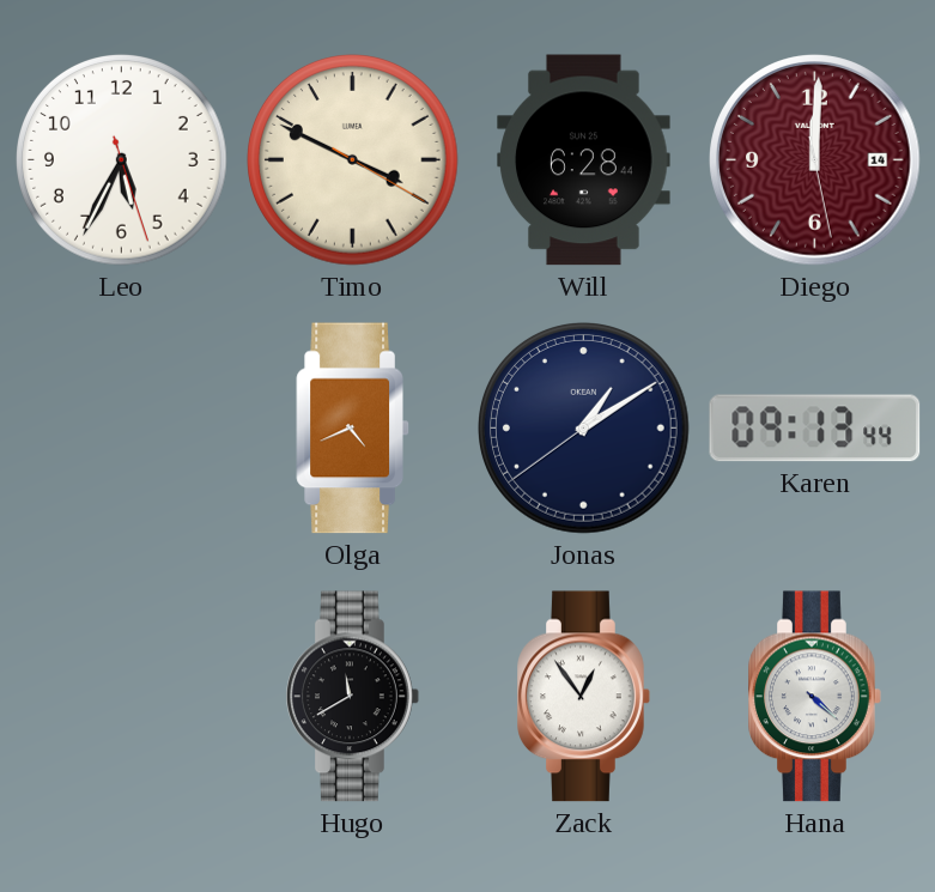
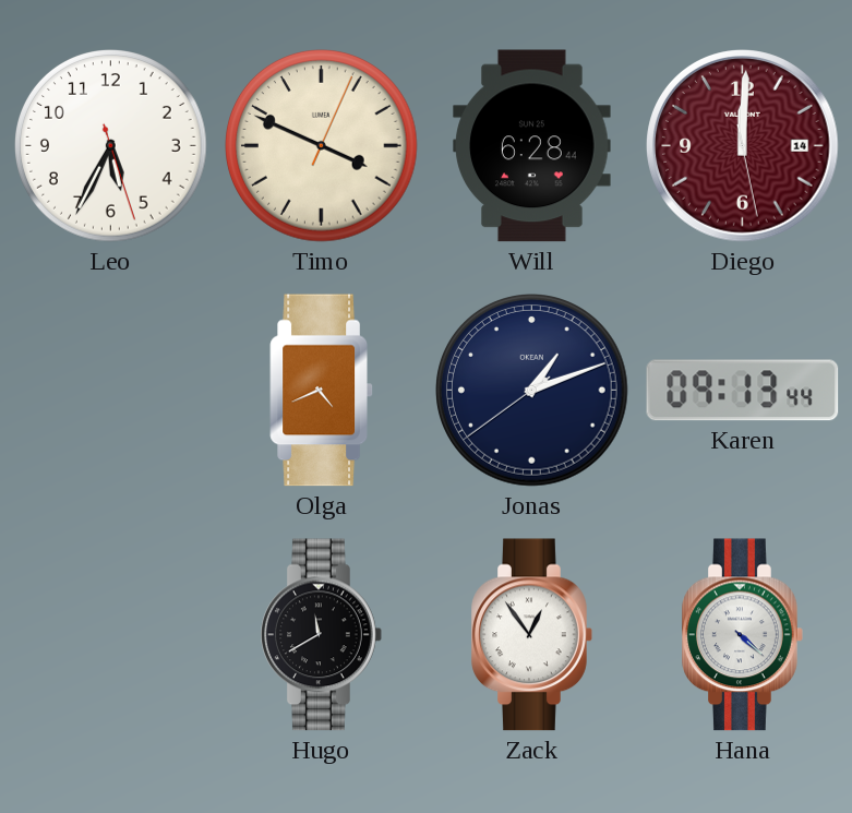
Timo: 3:49:20 -> 3:49:04
Jonas: 1:09 -> 1:11
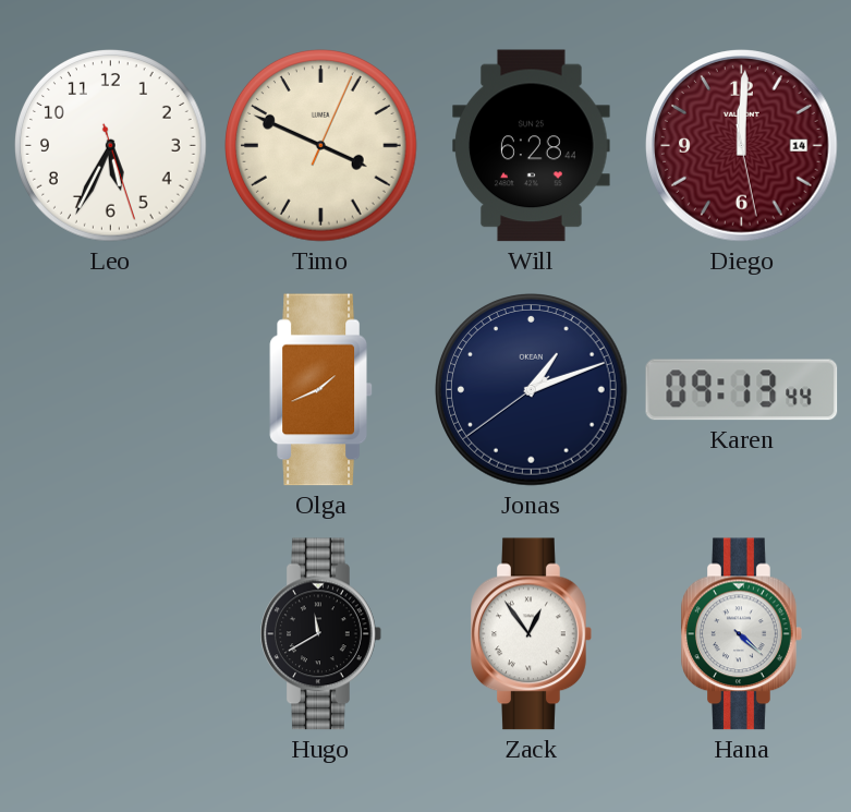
Olga: 4:41 -> 1:41
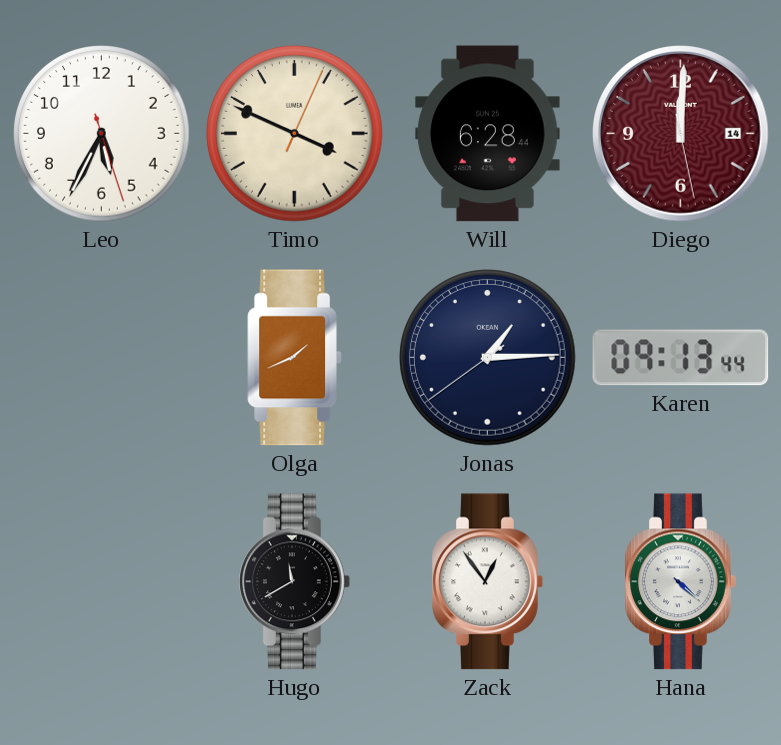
Jonas: 1:11 -> 1:14
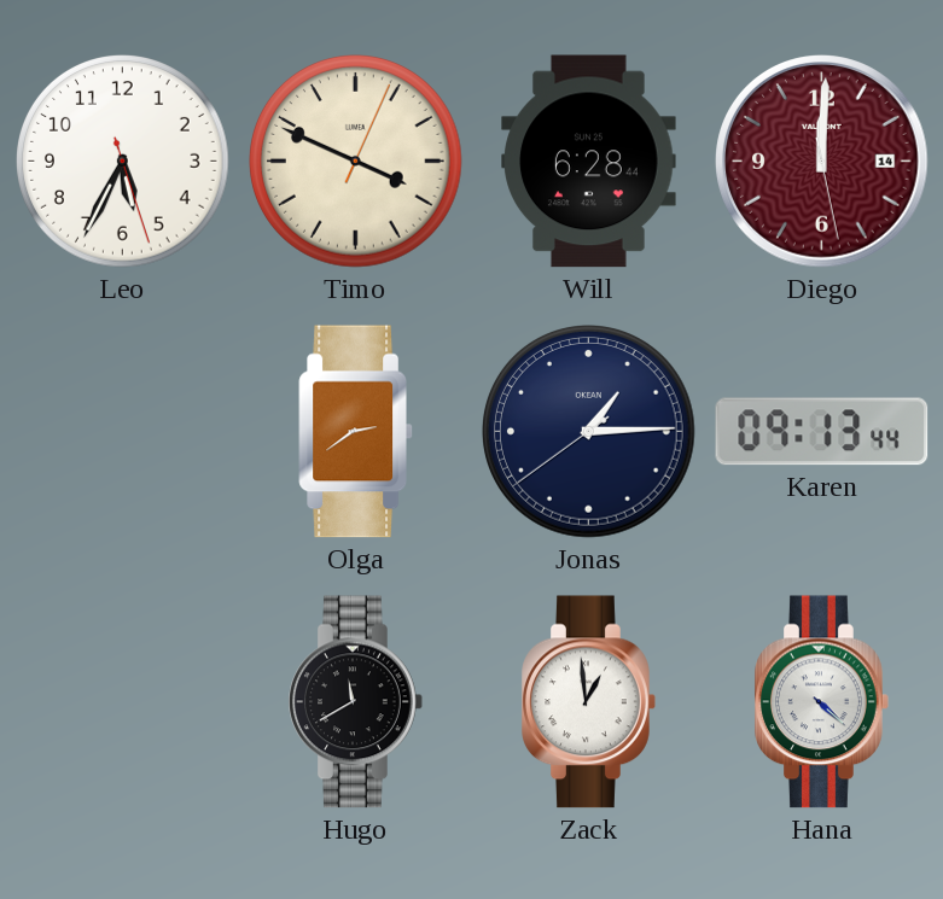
Olga: 1:41 -> 2:39
Zack: 12:54 -> 12:59
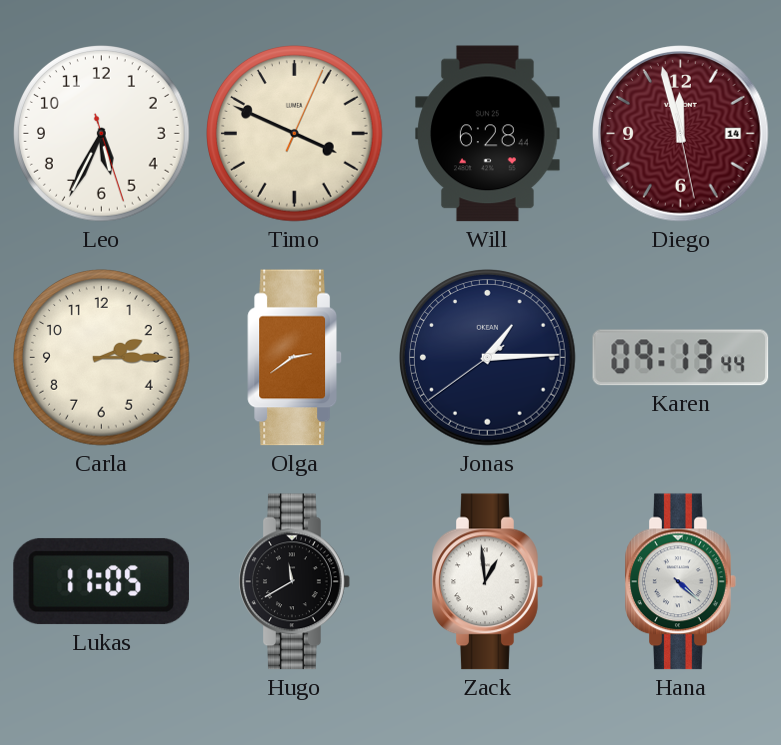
Diego: 12:00 -> 11:57
Carla: none -> 2:15
Lukas: none -> 11:05
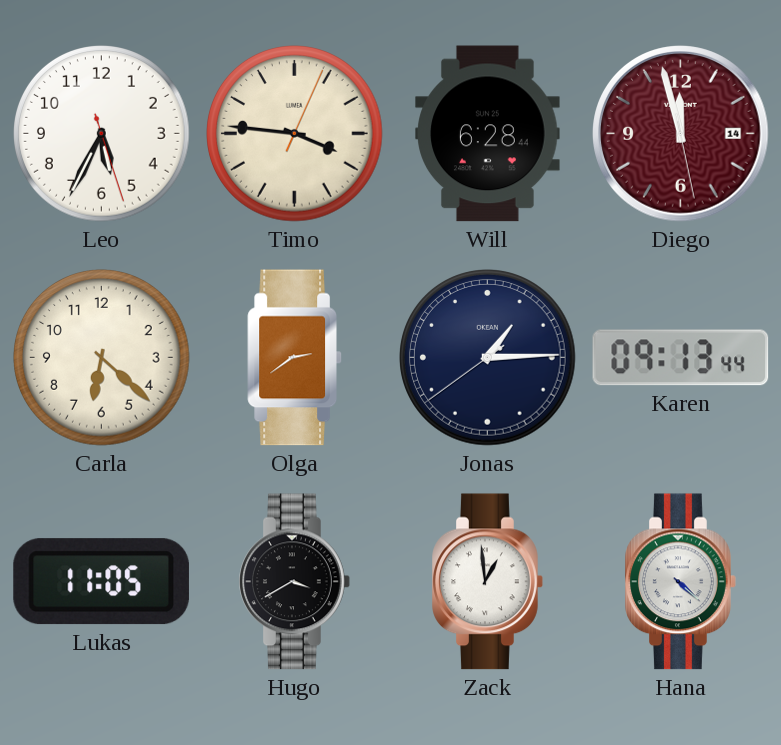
Timo: 3:49 -> 3:46
Carla: 2:15 -> 6:22
Hugo: 11:40 -> 3:40
